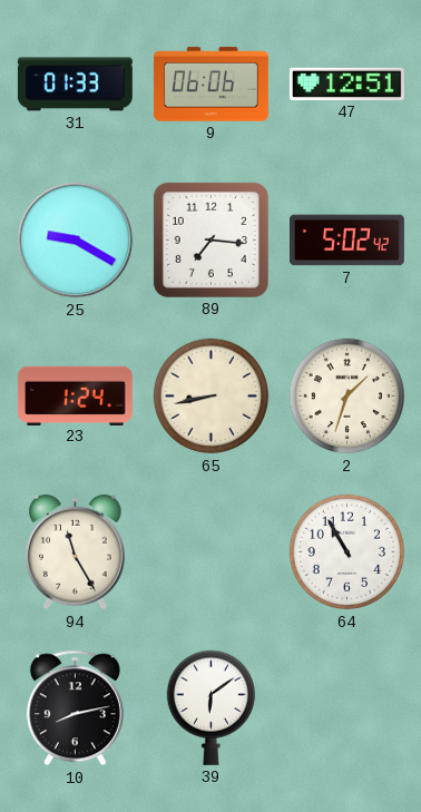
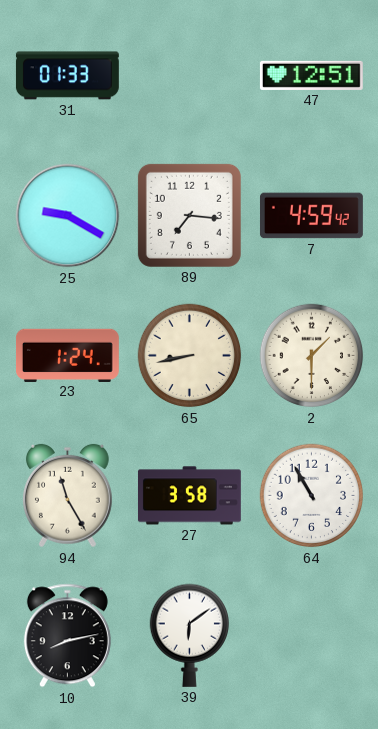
9: 06:06 -> none
7: 5:02 -> 4:59
2: 1:33 -> 1:30
27: none -> 3:58
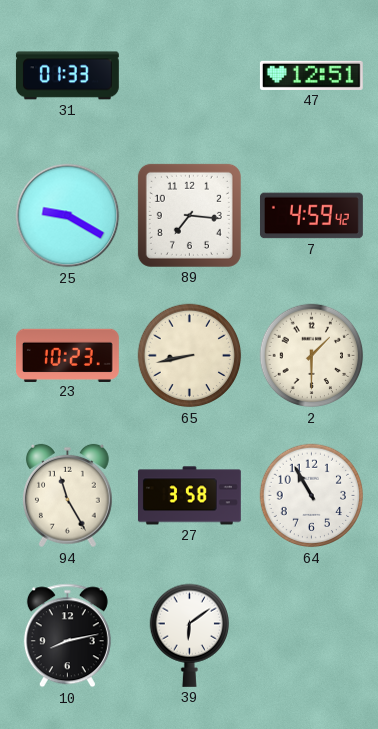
23: 1:24 -> 10:23
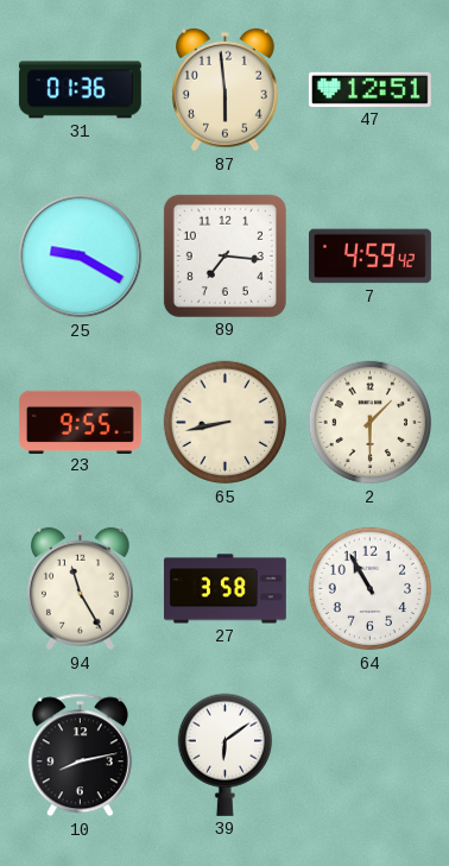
31: 01:33 -> 01:36
87: none -> 5:59
23: 10:23 -> 9:55
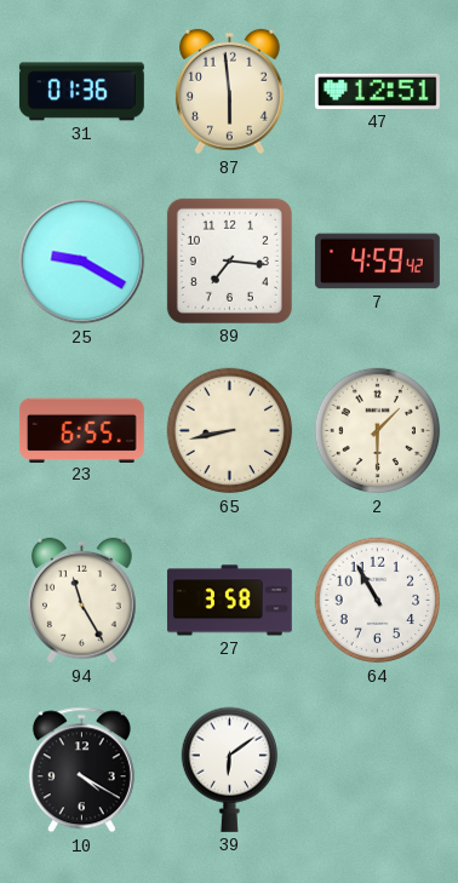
23: 9:55 -> 6:55
10: 8:13 -> 4:20
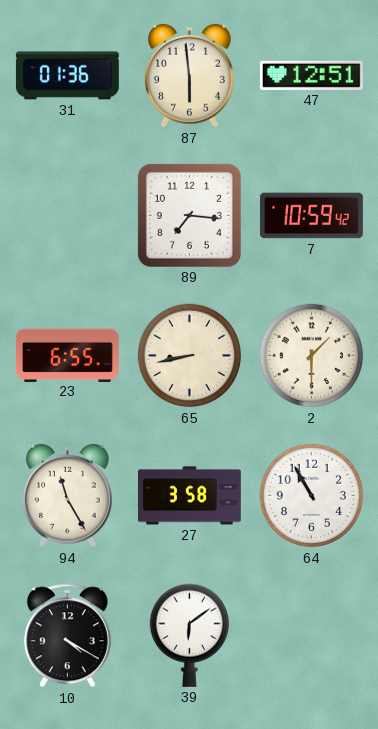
25: 9:20 -> none
7: 4:59 -> 10:59
